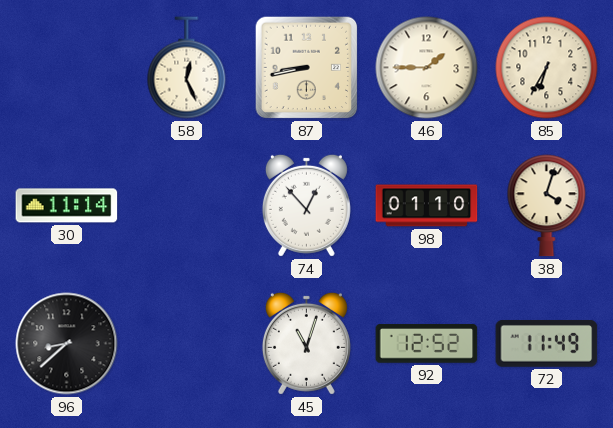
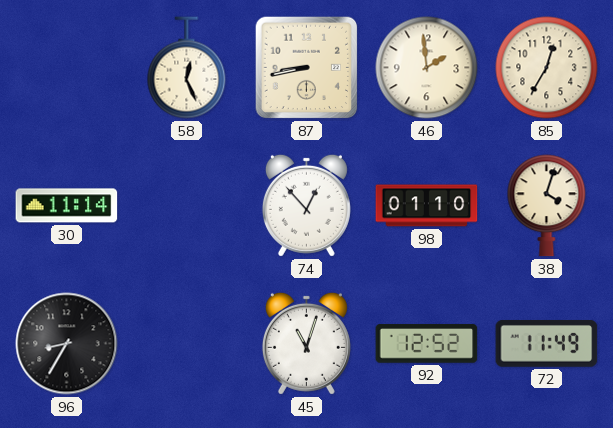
46: 1:45 -> 1:59
85: 6:35 -> 12:35
96: 8:38 -> 8:35
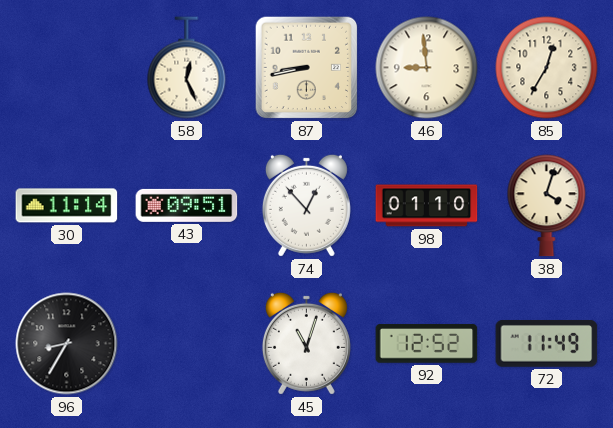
46: 1:59 -> 8:59
43: none -> 09:51
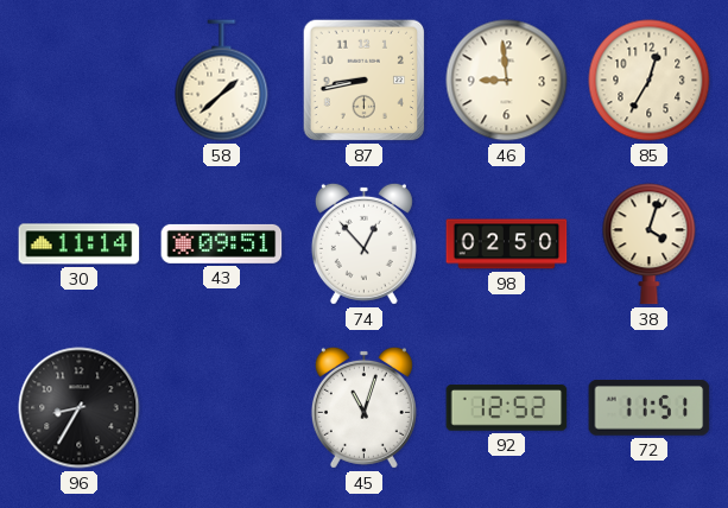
58: 12:26 -> 1:38
98: 01:10 -> 02:50
72: 11:49 -> 11:51
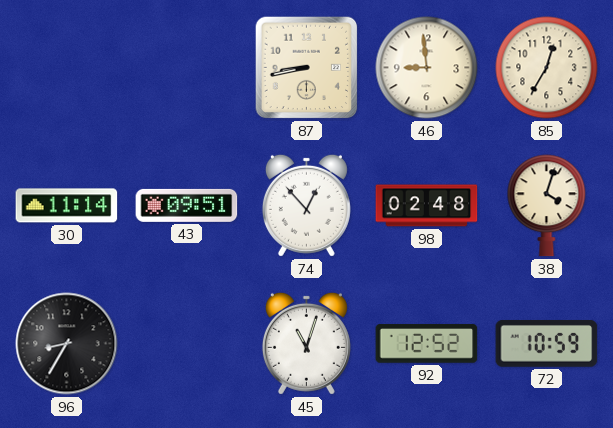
58: 1:38 -> none
98: 02:50 -> 02:48
72: 11:51 -> 10:59
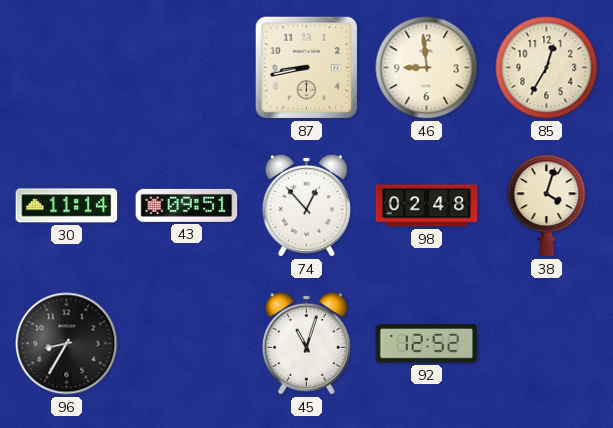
72: 10:59 -> none
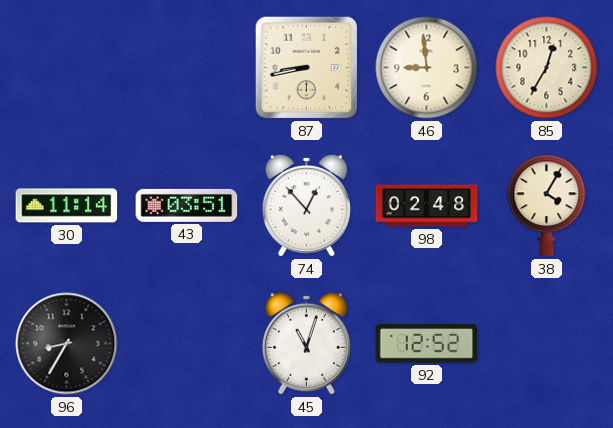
43: 09:51 -> 03:51
38: 4:03 -> 4:05
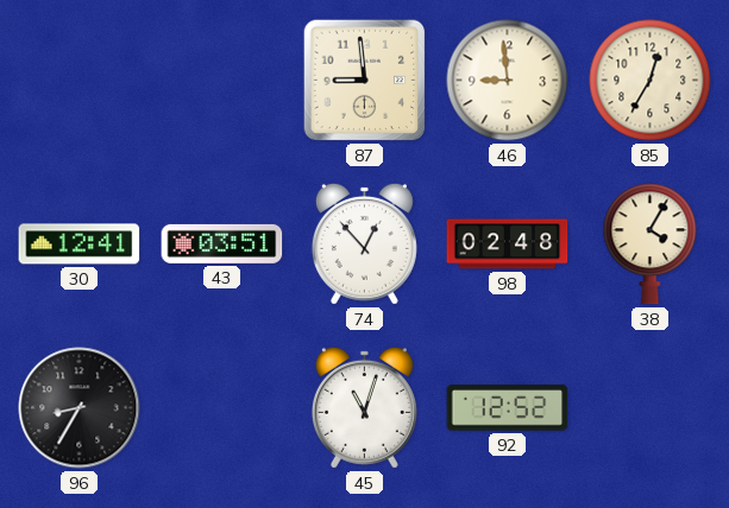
87: 8:43 -> 8:59
30: 11:14 -> 12:41
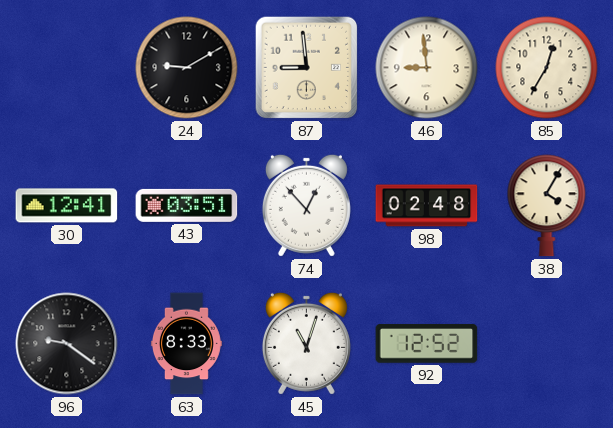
24: none -> 9:10
96: 8:35 -> 9:21
63: none -> 8:33
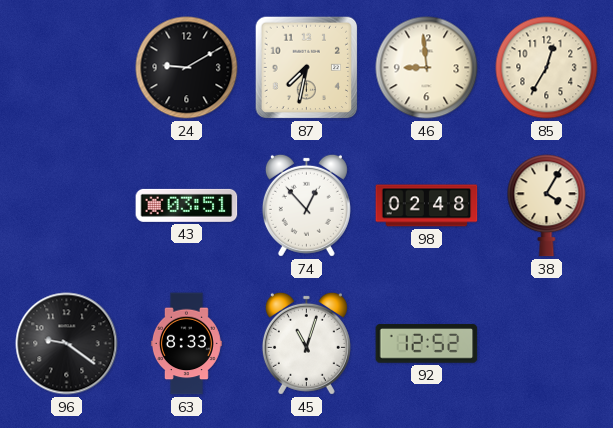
87: 8:59 -> 7:32
30: 12:41 -> none
